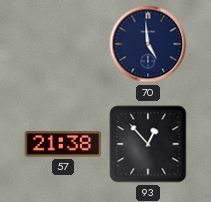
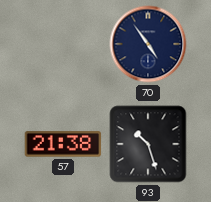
70: 4:59 -> 4:54
93: 12:53 -> 10:27
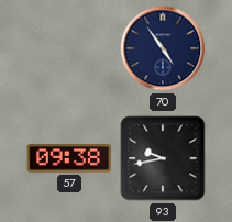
57: 21:38 -> 09:38
93: 10:27 -> 9:43
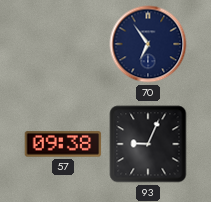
70: 4:54 -> 6:54
93: 9:43 -> 9:04
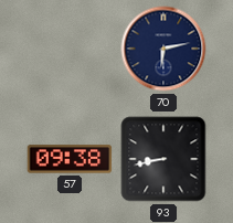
70: 6:54 -> 6:13
93: 9:04 -> 8:43
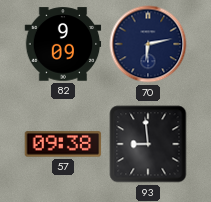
82: none -> 9:09
93: 8:43 -> 8:59
